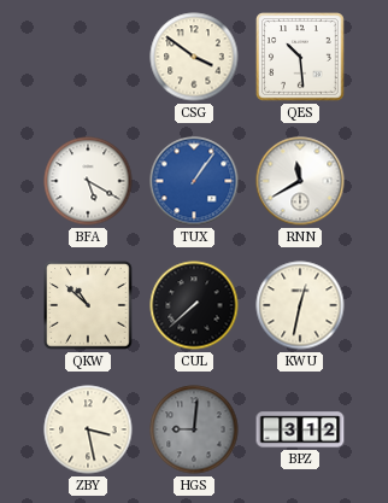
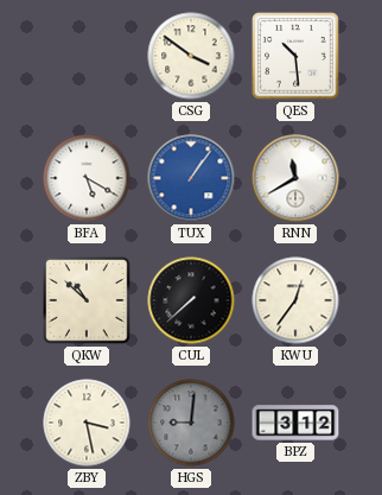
KWU: 12:32 -> 12:36
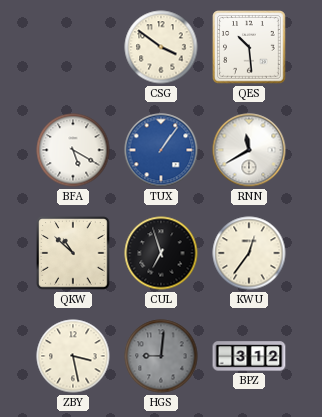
CUL: 7:38 -> 6:57
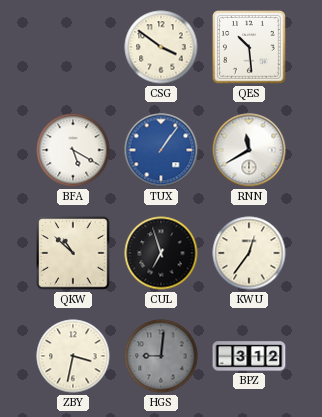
ZBY: 3:28 -> 3:32
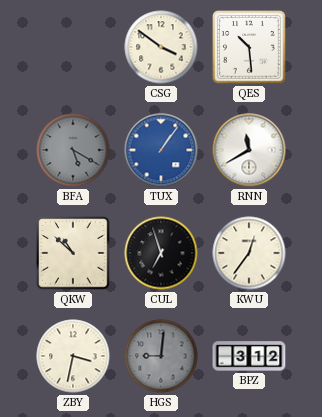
BFA dial: white -> grey
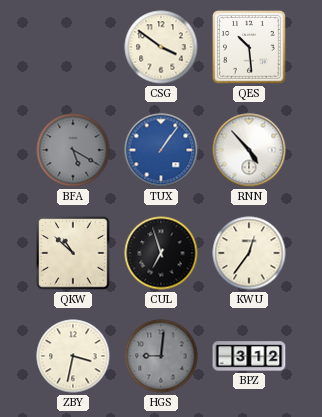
RNN: 11:40 -> 4:53
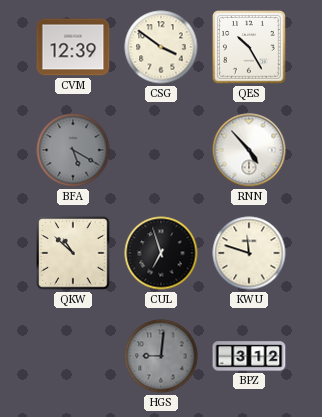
CVM: none -> 12:39
QES: 10:29 -> 10:25
TUX: 1:06 -> none
KWU: 12:36 -> 11:48
ZBY: 3:32 -> none
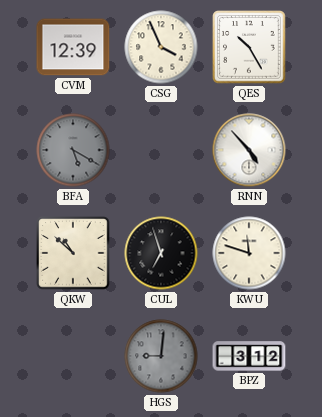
CSG: 3:51 -> 3:56
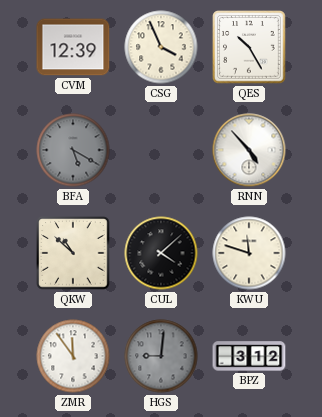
CUL: 6:57 -> 4:08
ZMR: none -> 11:54
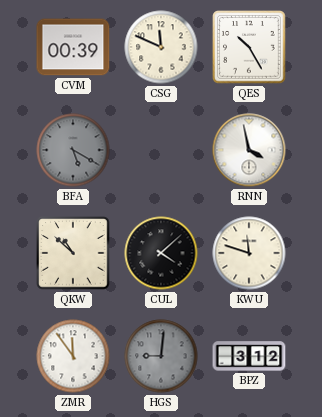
CVM: 12:39 -> 00:39
CSG: 3:56 -> 11:49
RNN: 4:53 -> 3:58
